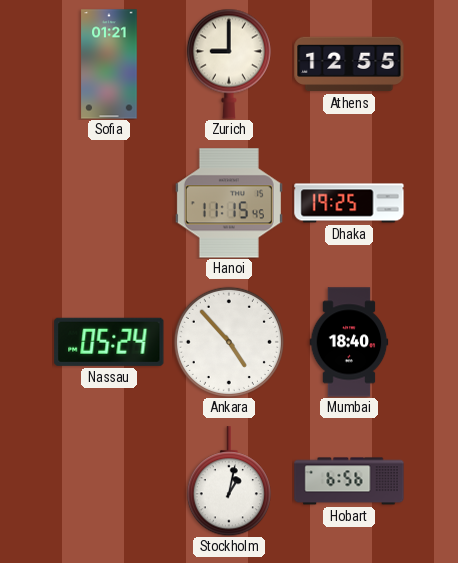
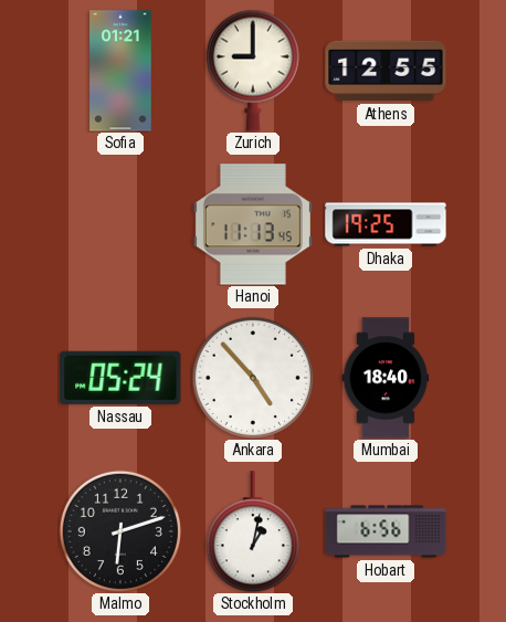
Hanoi: 11:15 -> 11:13
Malmo: none -> 6:12
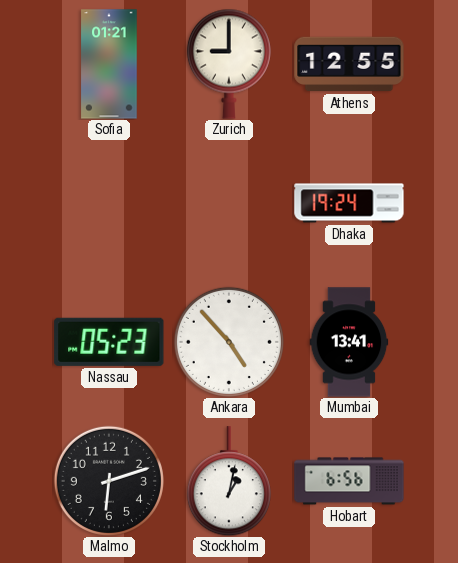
Hanoi: 11:13 -> none
Dhaka: 19:25 -> 19:24
Nassau: 05:24 -> 05:23
Mumbai: 18:40 -> 13:41
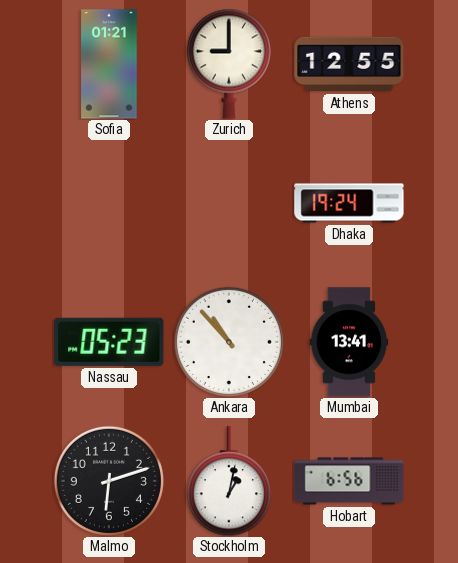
Ankara: 4:53 -> 10:53
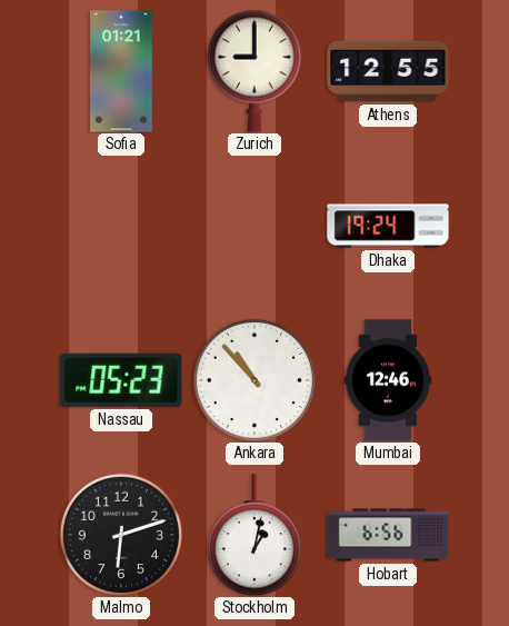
Mumbai: 13:41 -> 12:46
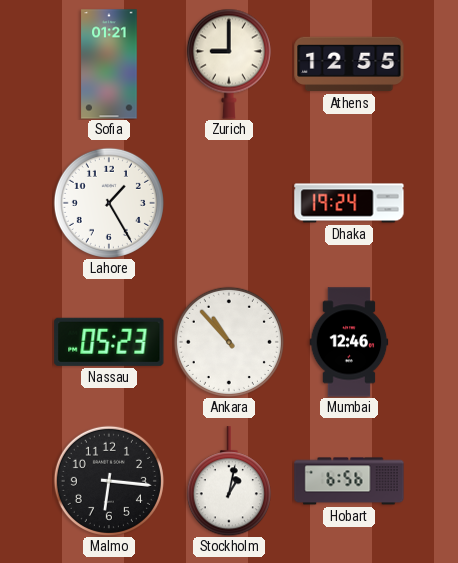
Lahore: none -> 1:25
Malmo: 6:12 -> 6:16
